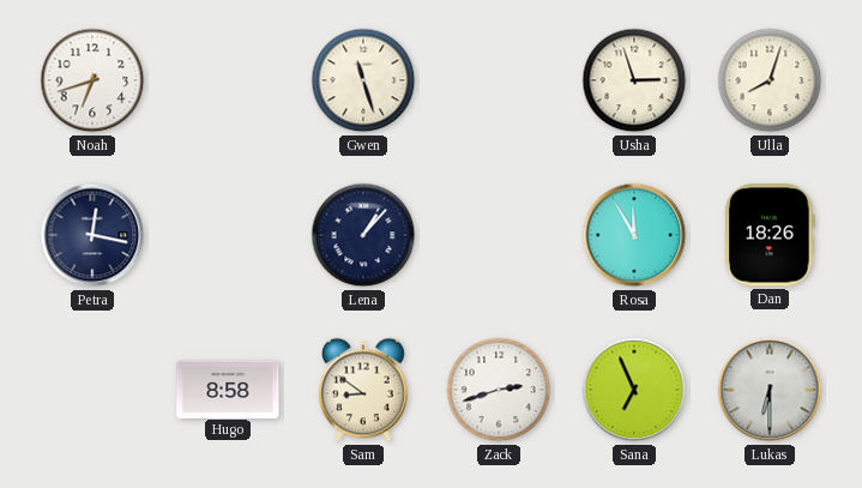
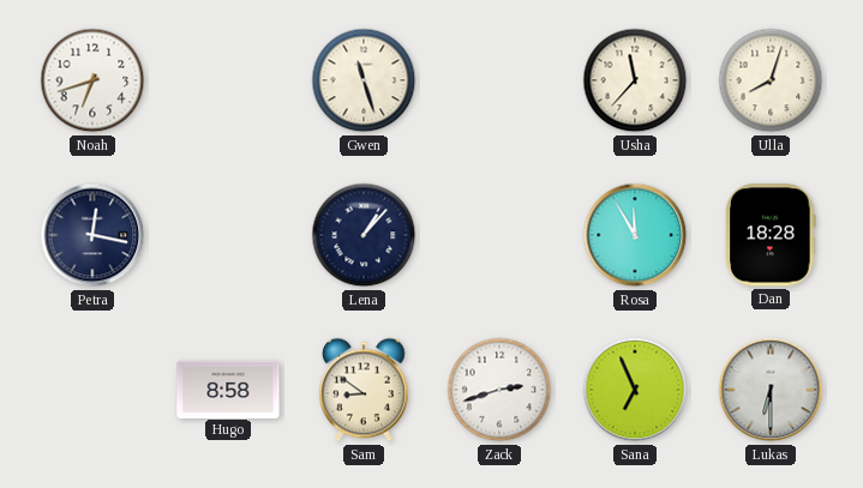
Usha: 2:57 -> 11:37
Dan: 18:26 -> 18:28
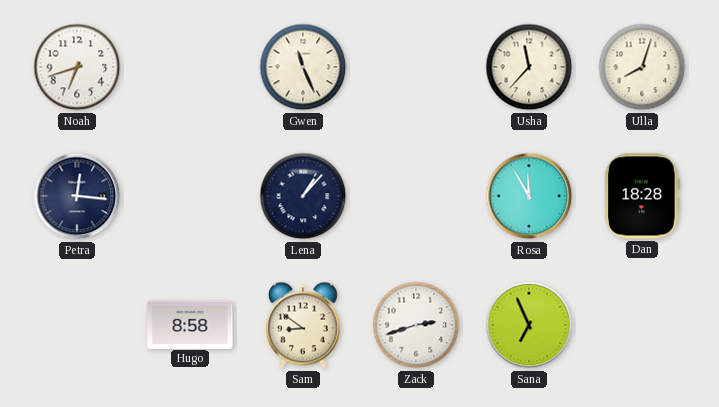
Gwen: 11:27 -> 11:26
Petra: 12:17 -> 12:16
Lukas: 6:30 -> none
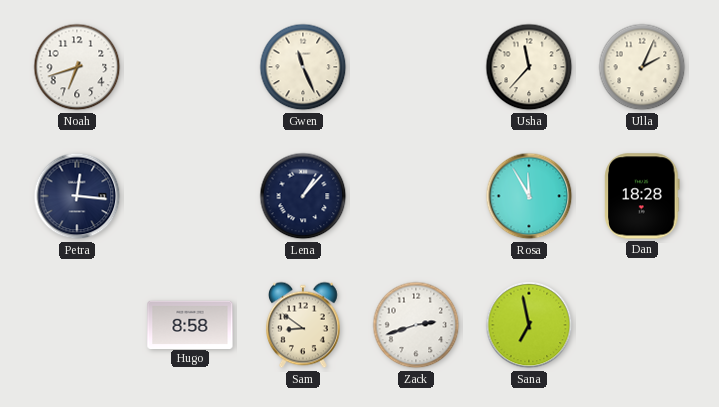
Ulla: 8:03 -> 2:04
Sana: 6:56 -> 6:58
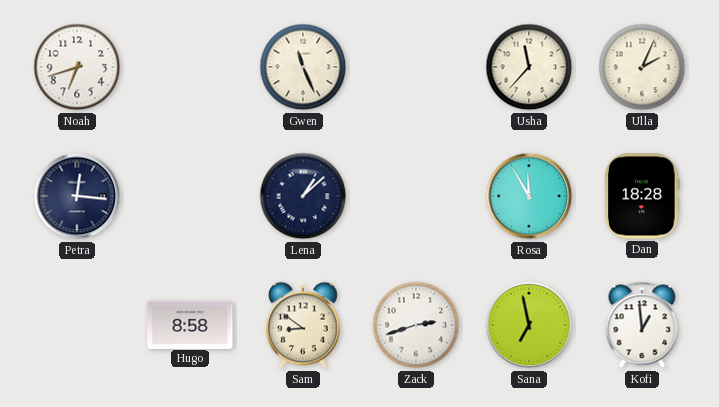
Lena: 1:07 -> 1:08
Kofi: none -> 12:59
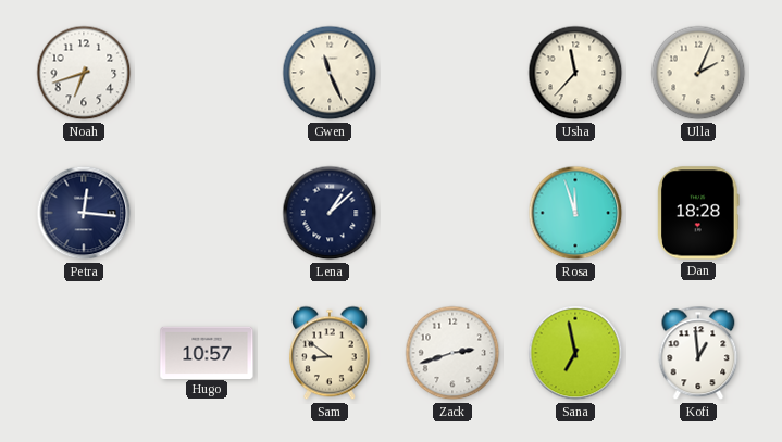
Rosa: 11:55 -> 11:57
Hugo: 8:58 -> 10:57
